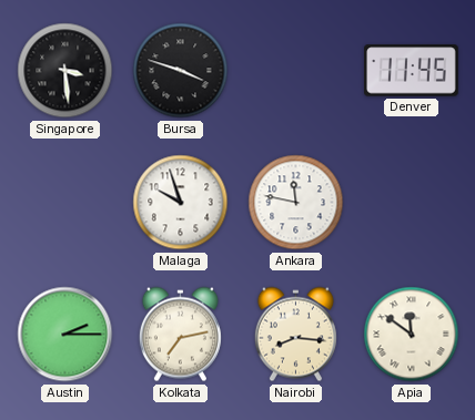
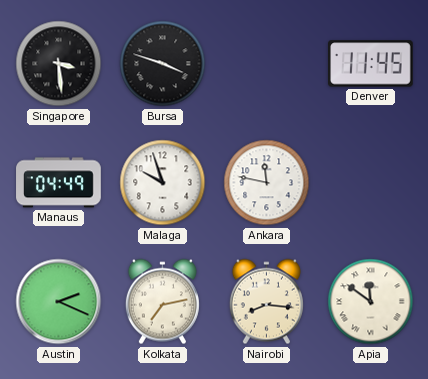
Manaus: none -> 04:49
Austin: 2:15 -> 2:19
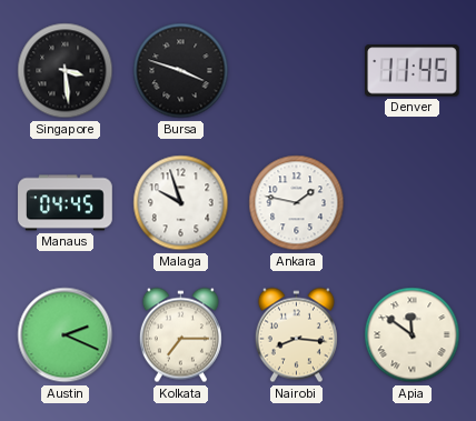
Manaus: 04:49 -> 04:45
Ankara: 11:47 -> 1:47
Kolkata: 7:13 -> 7:15
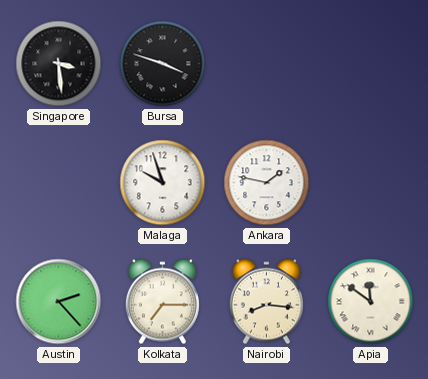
Denver: 11:45 -> none
Manaus: 04:45 -> none
Austin: 2:19 -> 2:23
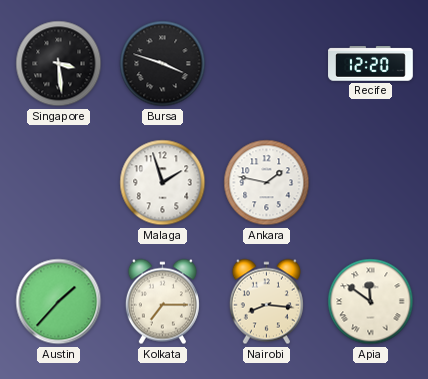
Recife: none -> 12:20
Malaga: 9:57 -> 1:57
Austin: 2:23 -> 1:37
